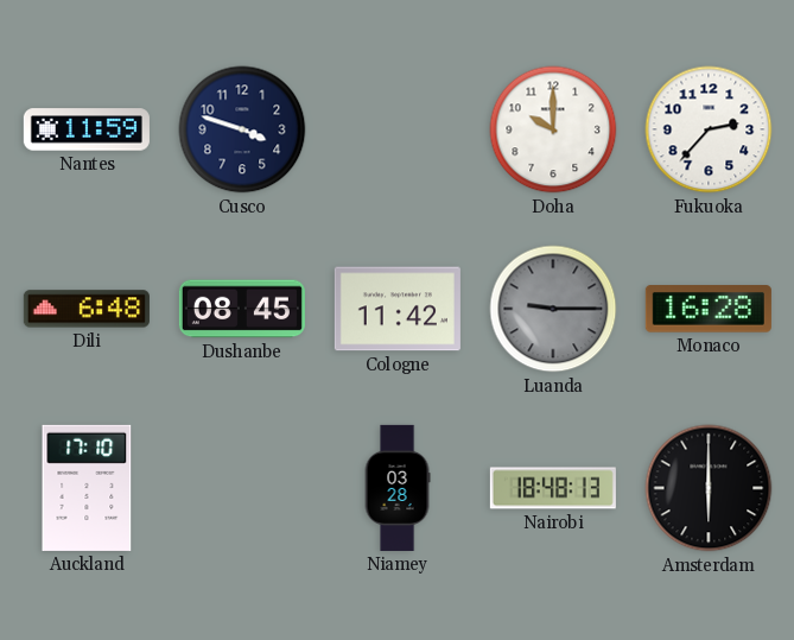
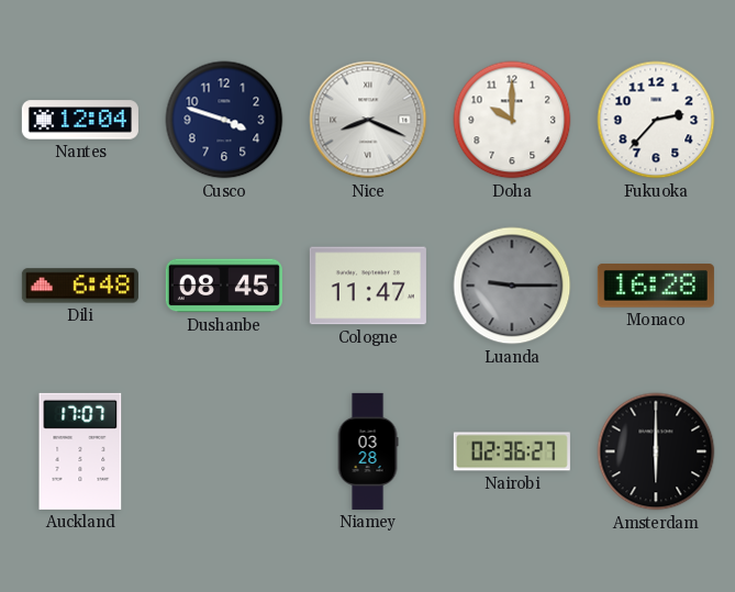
Nantes: 11:59 -> 12:04
Nice: none -> 8:19
Cologne: 11:42 -> 11:47
Auckland: 17:10 -> 17:07
Nairobi: 18:48 -> 02:36
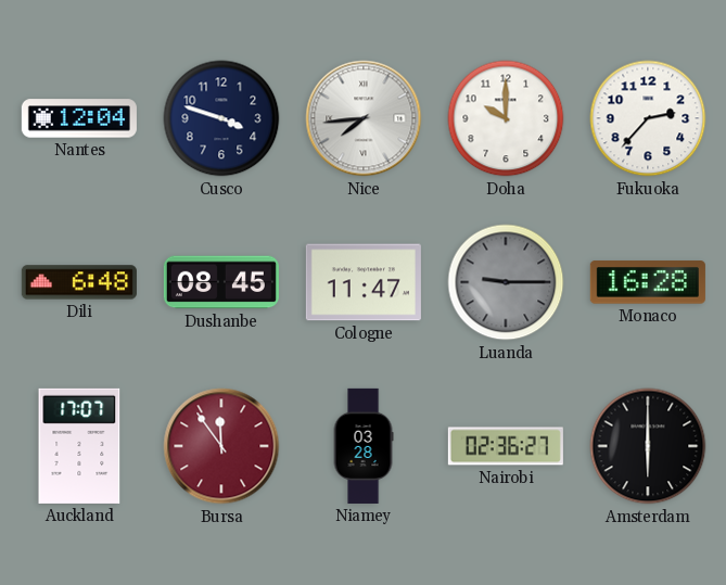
Nice: 8:19 -> 7:44
Bursa: none -> 11:54
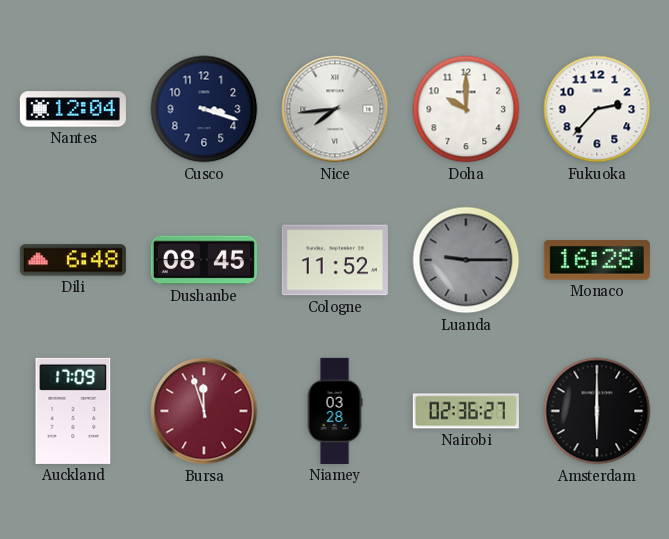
Cusco: 3:48 -> 3:18
Cologne: 11:47 -> 11:52
Auckland: 17:07 -> 17:09
Bursa: 11:54 -> 11:57
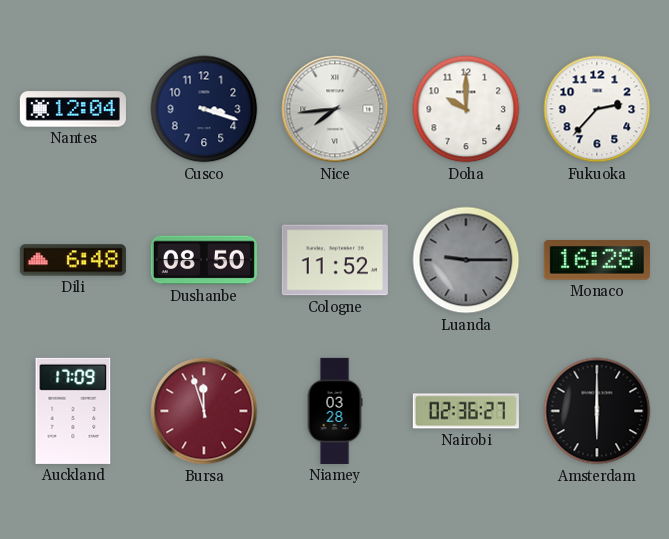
Dushanbe: 08:45 -> 08:50
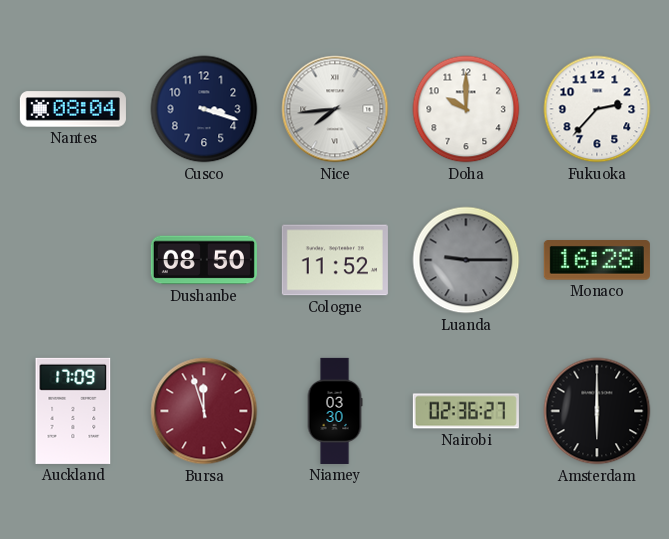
Nantes: 12:04 -> 08:04
Dili: 6:48 -> none
Niamey: 03:28 -> 03:30
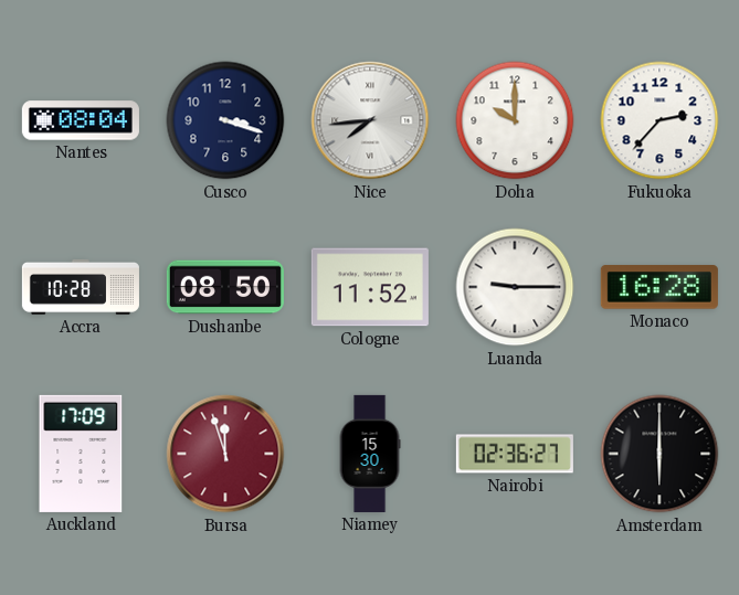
Accra: none -> 10:28
Luanda dial: grey -> white
Niamey: 03:30 -> 15:30
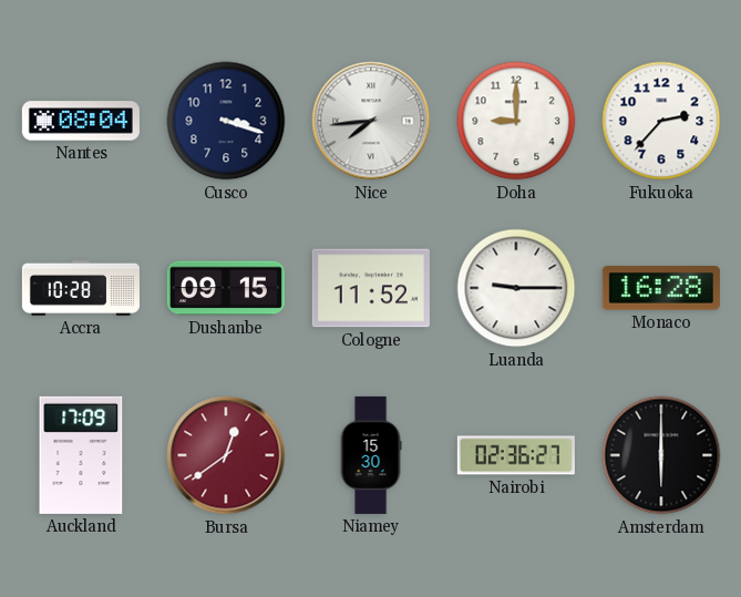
Doha: 10:00 -> 9:00
Dushanbe: 08:50 -> 09:15
Bursa: 11:57 -> 12:39
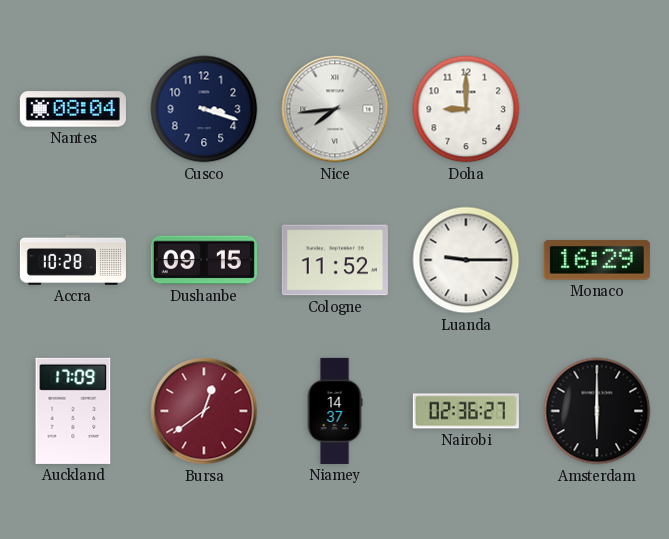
Fukuoka: 2:37 -> none
Monaco: 16:28 -> 16:29
Niamey: 15:30 -> 14:37
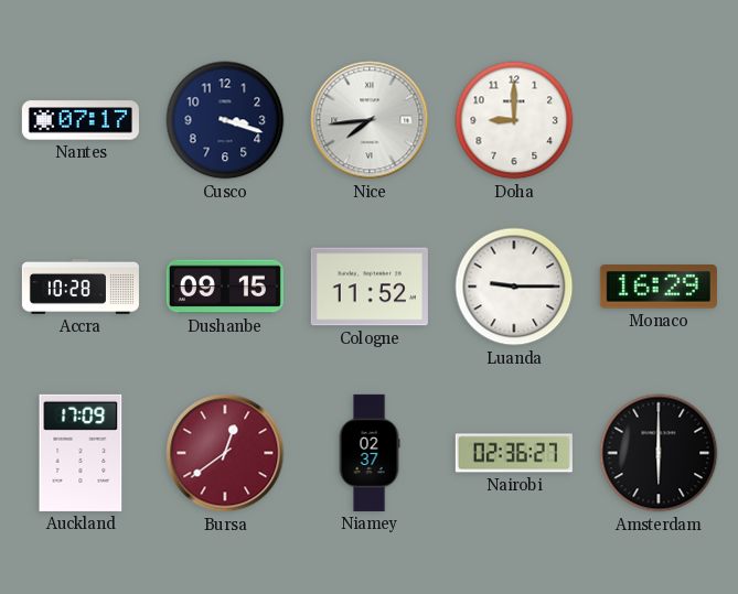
Nantes: 08:04 -> 07:17
Niamey: 14:37 -> 02:37
